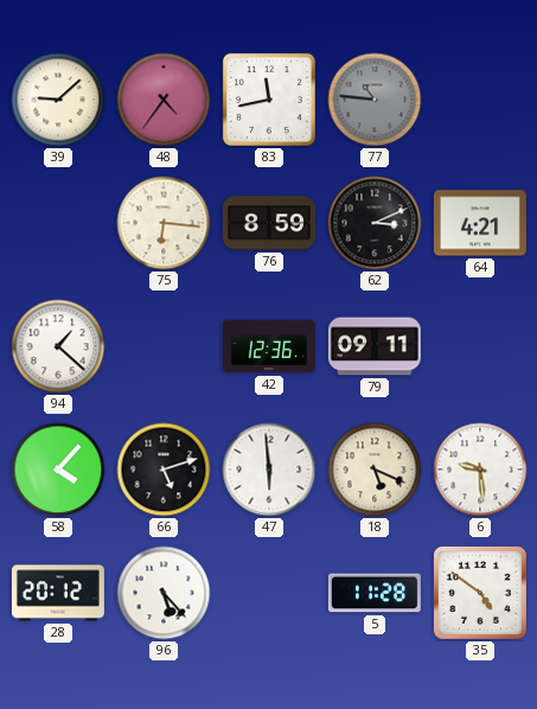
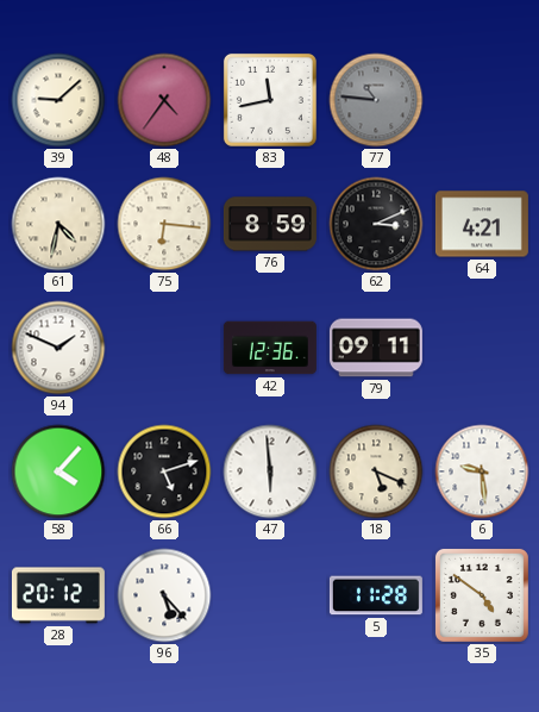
61: none -> 4:32
94: 1:22 -> 1:49
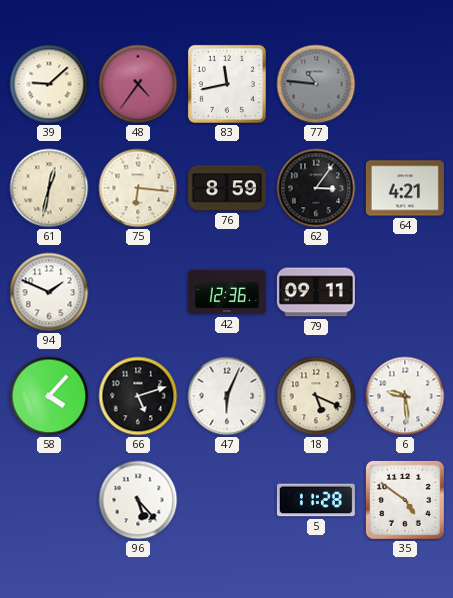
61: 4:32 -> 12:32
62: 3:11 -> 3:06
47: 5:59 -> 6:04
28: 20:12 -> none
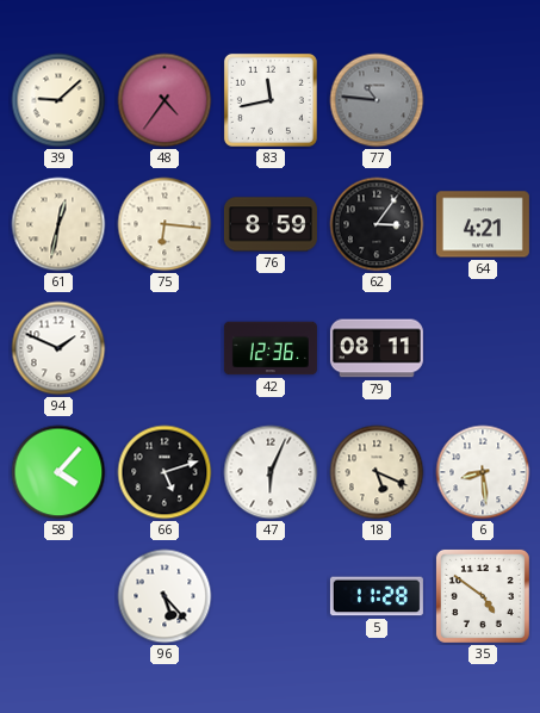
79: 09:11 -> 08:11
6: 9:29 -> 8:29
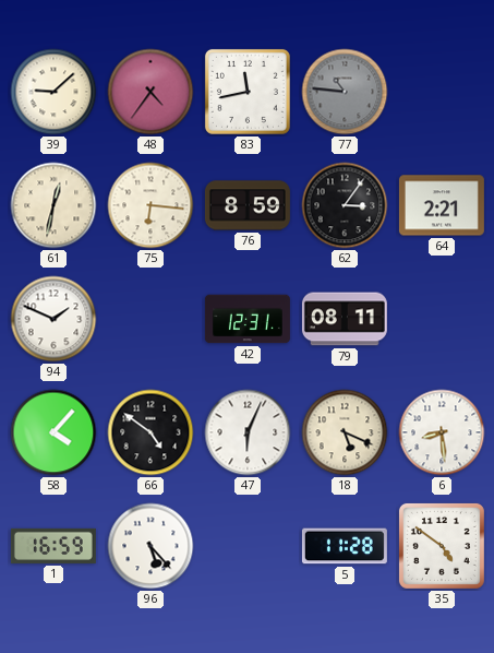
64: 4:21 -> 2:21
42: 12:36 -> 12:31
66: 5:12 -> 4:51
1: none -> 16:59
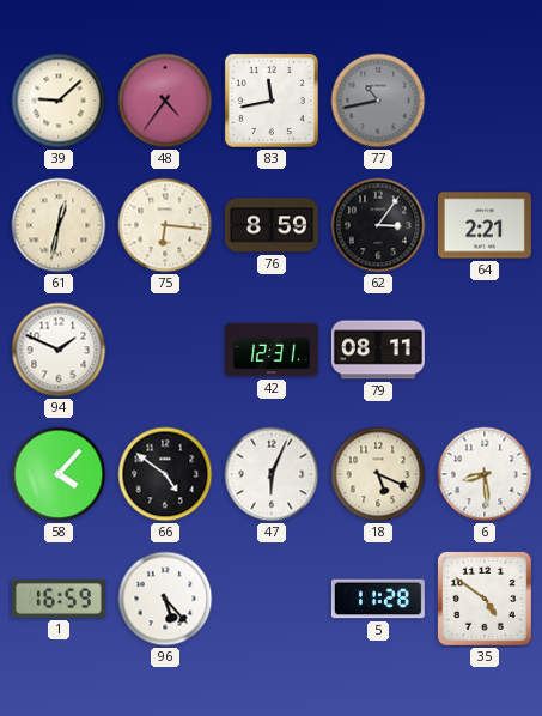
77: 10:46 -> 10:43
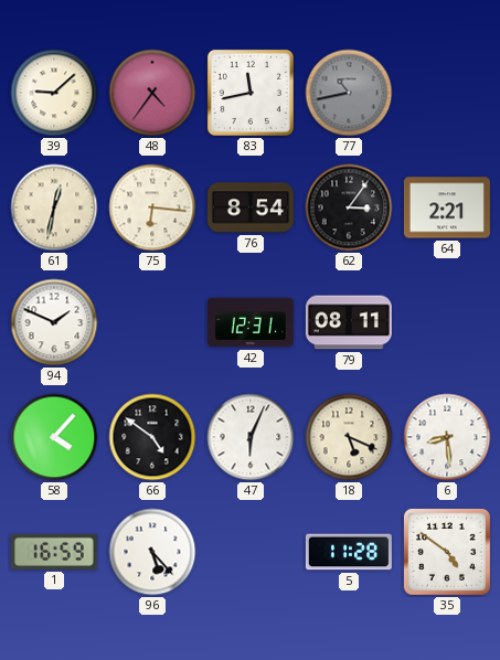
76: 8:59 -> 8:54
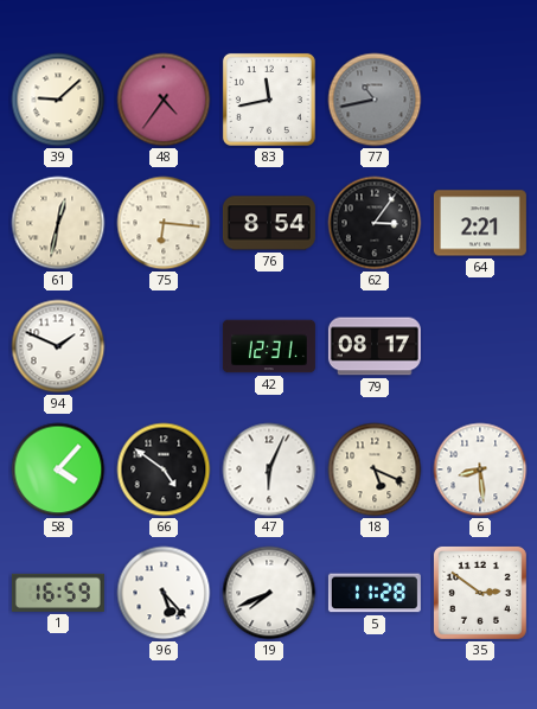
79: 08:11 -> 08:17
19: none -> 7:41
35: 4:51 -> 2:51
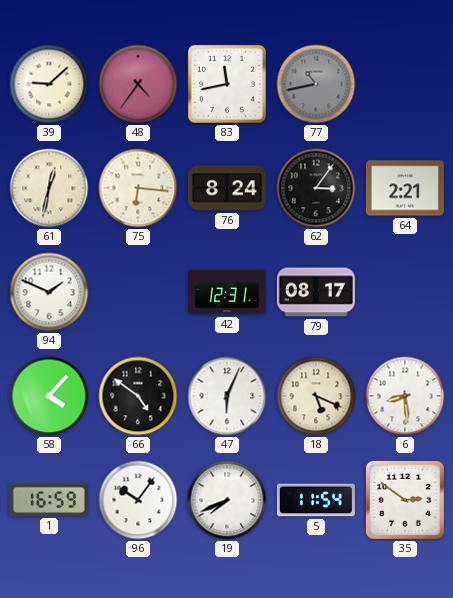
76: 8:54 -> 8:24
96: 5:23 -> 10:06
5: 11:28 -> 11:54
